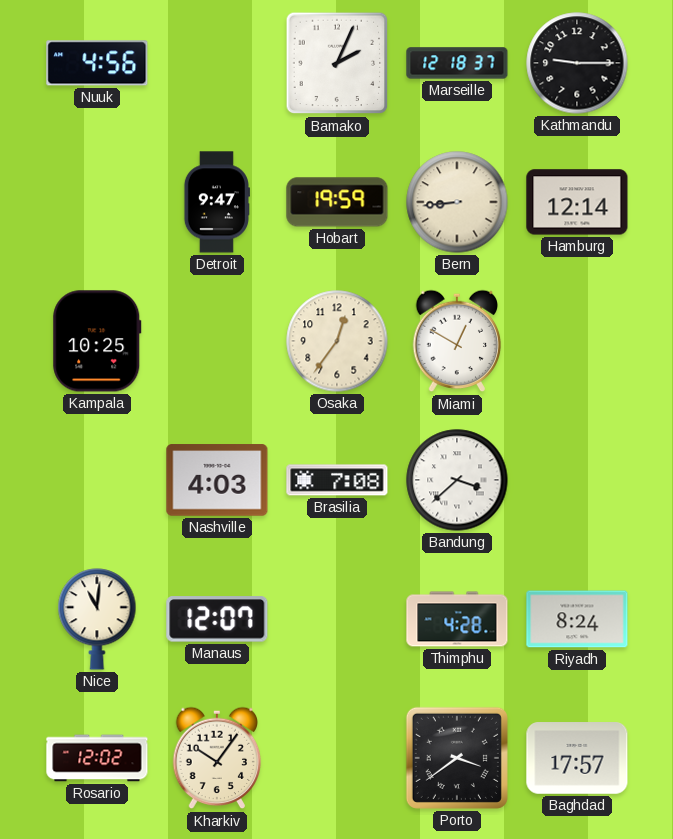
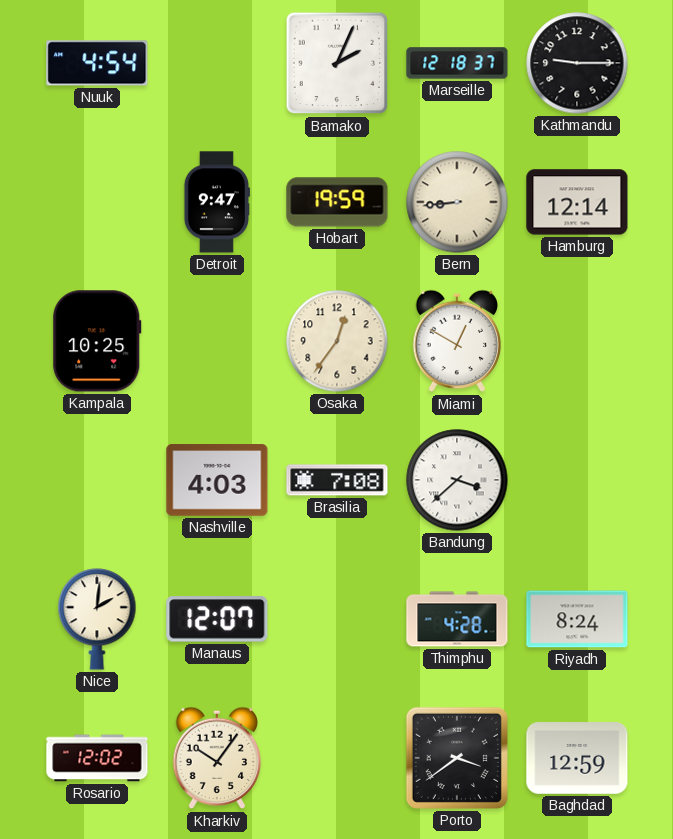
Nuuk: 4:56 -> 4:54
Nice: 11:01 -> 2:01
Baghdad: 17:57 -> 12:59
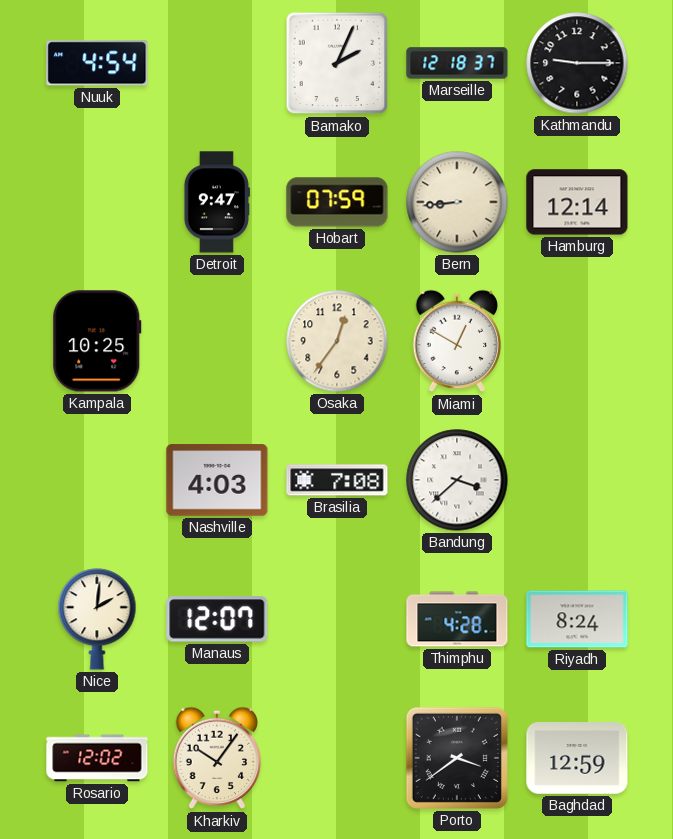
Hobart: 19:59 -> 07:59
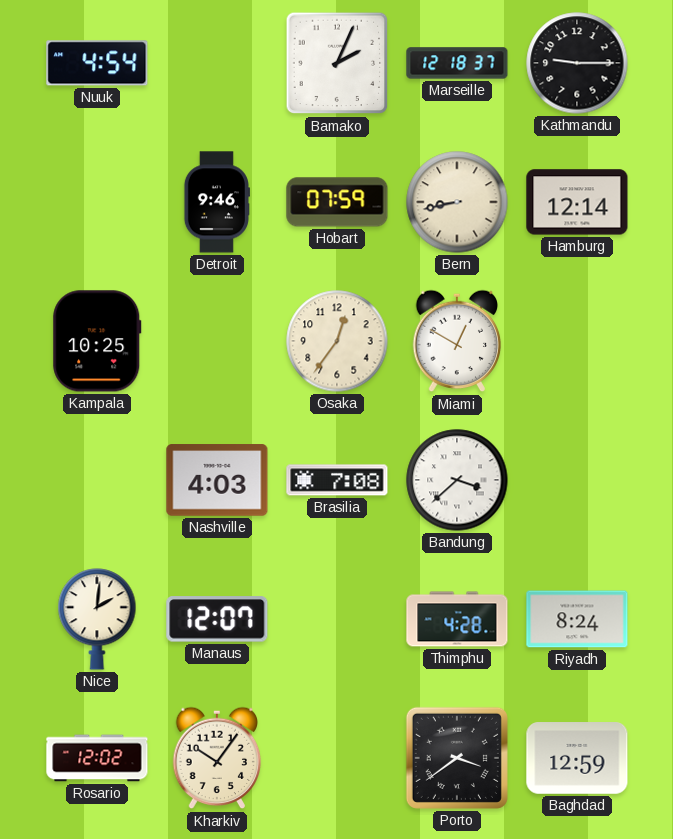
Detroit: 9:47 -> 9:46
Bern: 8:44 -> 8:43
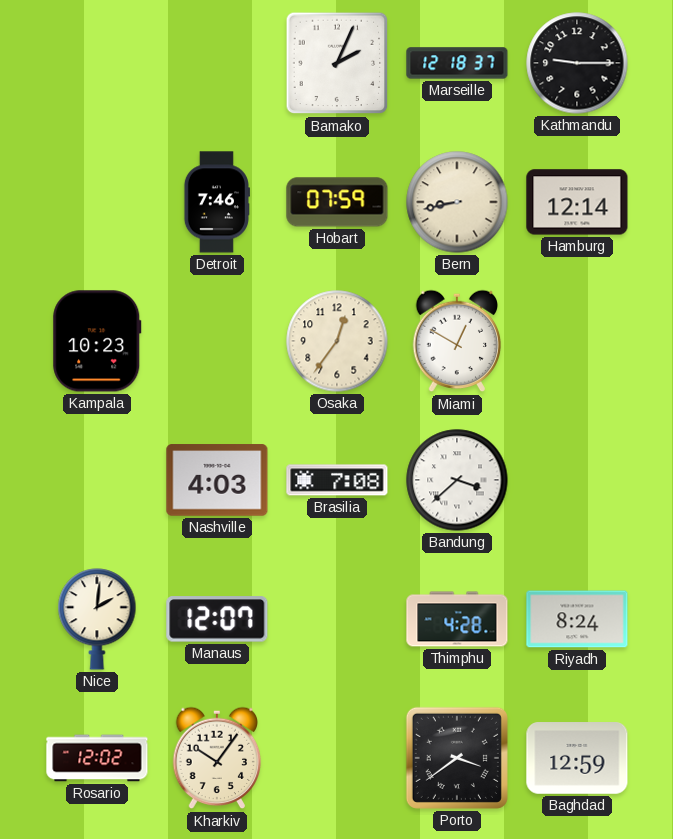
Nuuk: 4:54 -> none
Detroit: 9:46 -> 7:46
Kampala: 10:25 -> 10:23
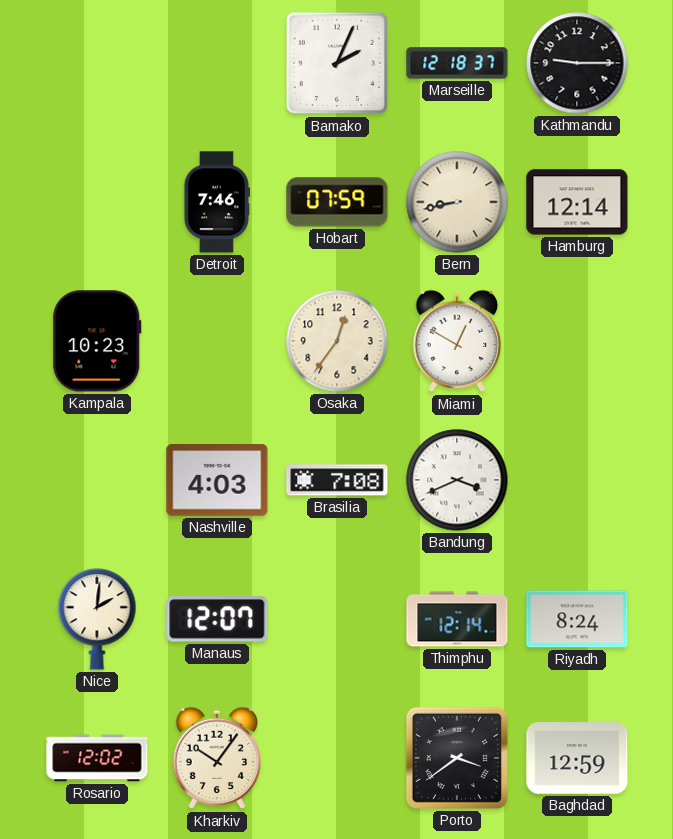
Bandung: 3:38 -> 3:41
Thimphu: 4:28 -> 12:14
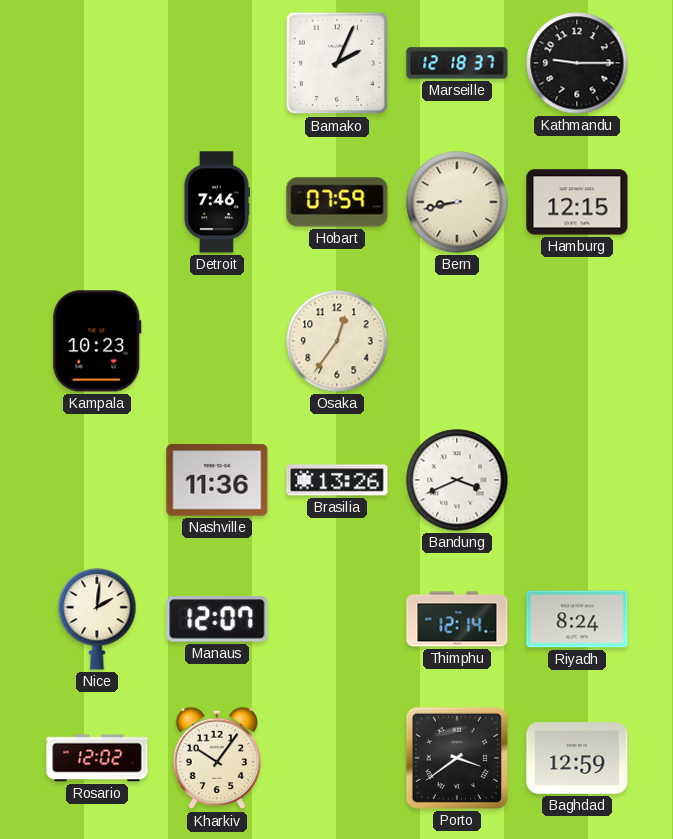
Hamburg: 12:14 -> 12:15
Miami: 12:50 -> none
Nashville: 4:03 -> 11:36
Brasilia: 7:08 -> 13:26
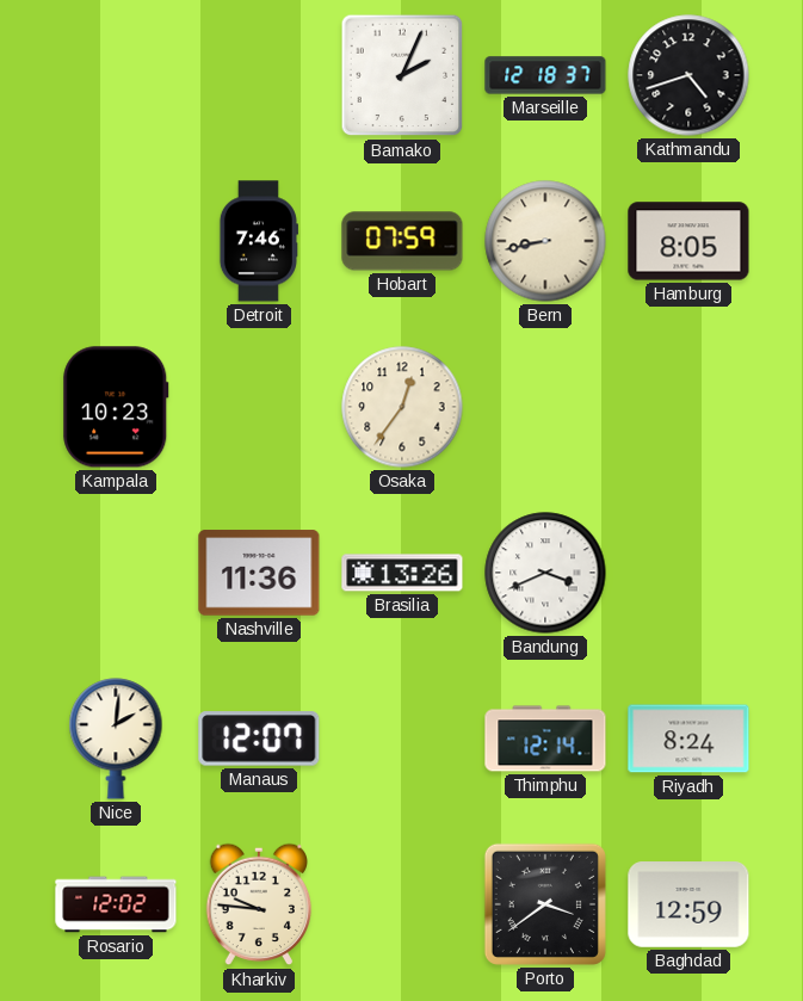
Kathmandu: 9:15 -> 4:42
Hamburg: 12:15 -> 8:05
Kharkiv: 10:06 -> 9:46
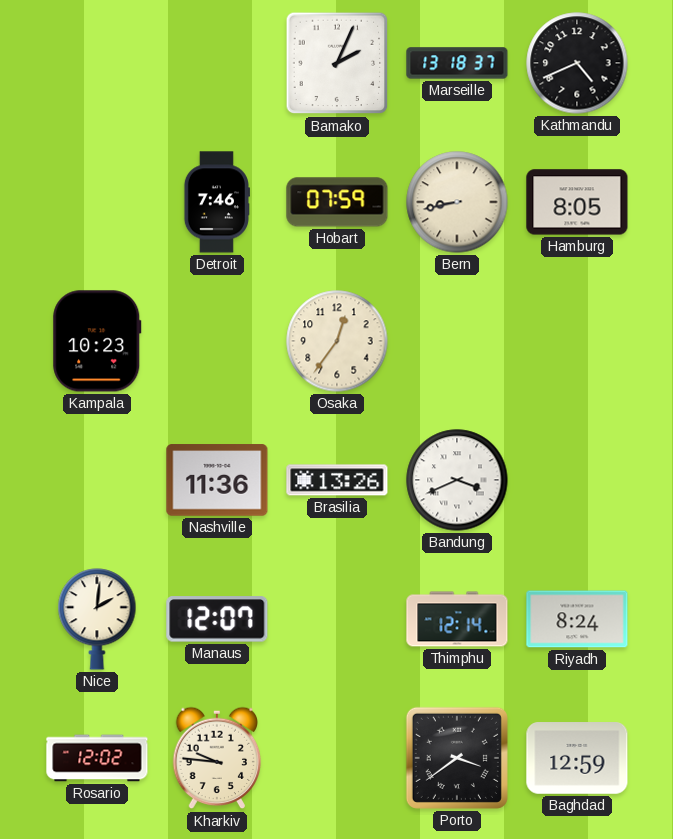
Marseille: 12:18 -> 13:18
Kathmandu: 4:42 -> 4:41
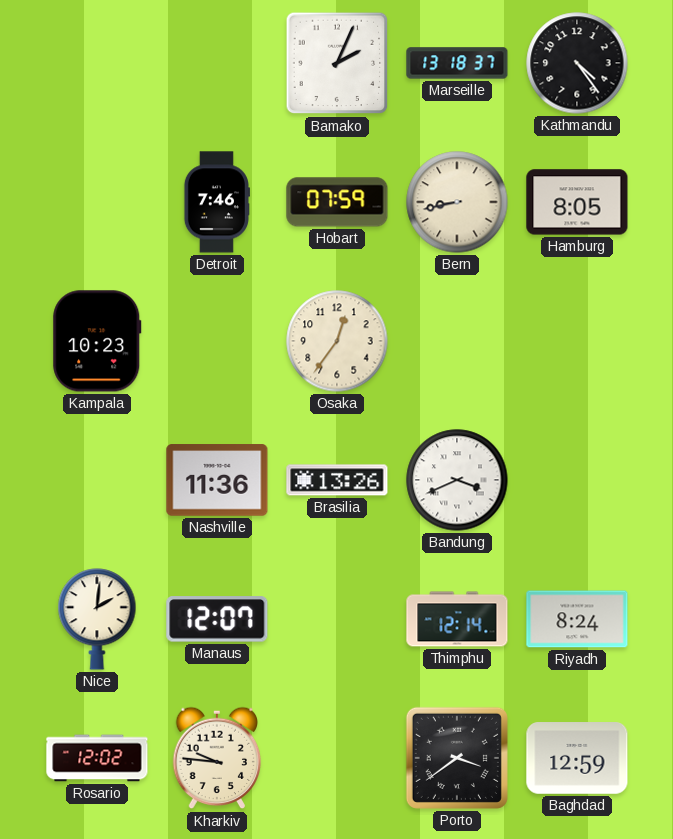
Kathmandu: 4:41 -> 4:24
